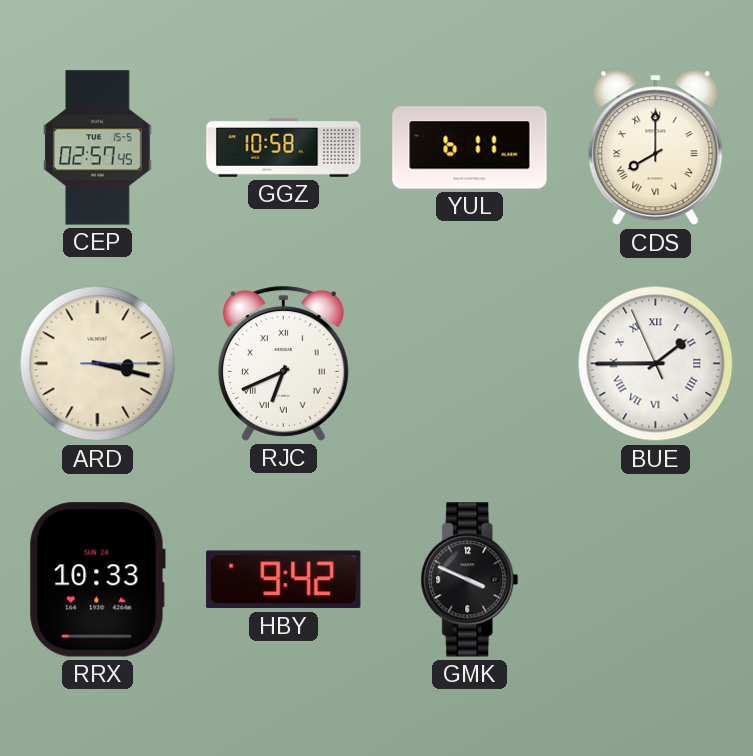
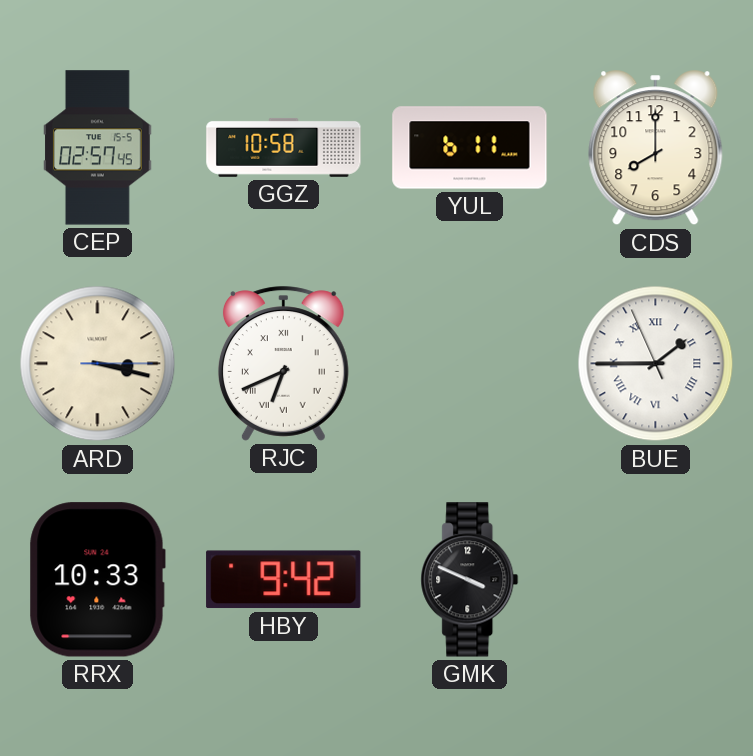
CDS numerals: Roman -> Arabic
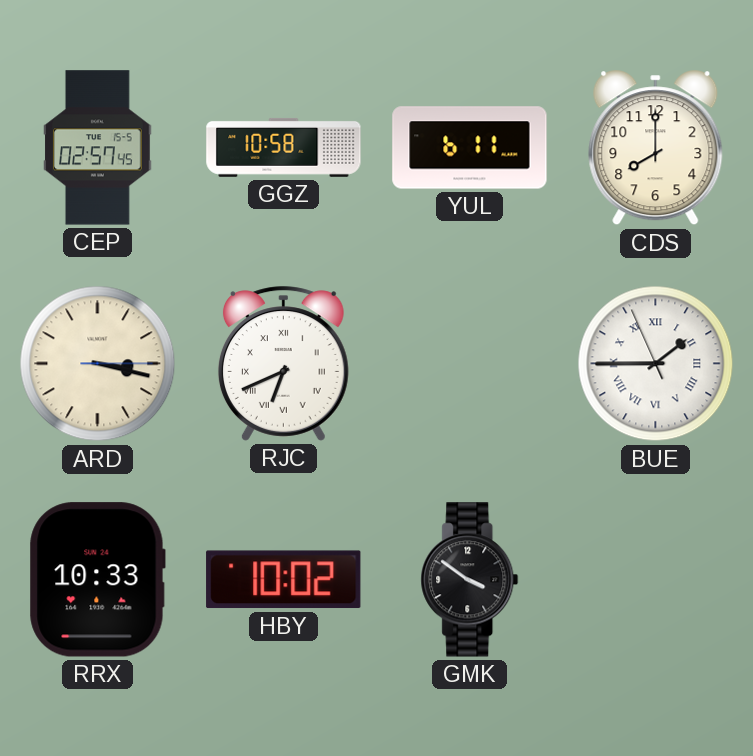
HBY: 9:42 -> 10:02
GMK: 3:49 -> 3:51
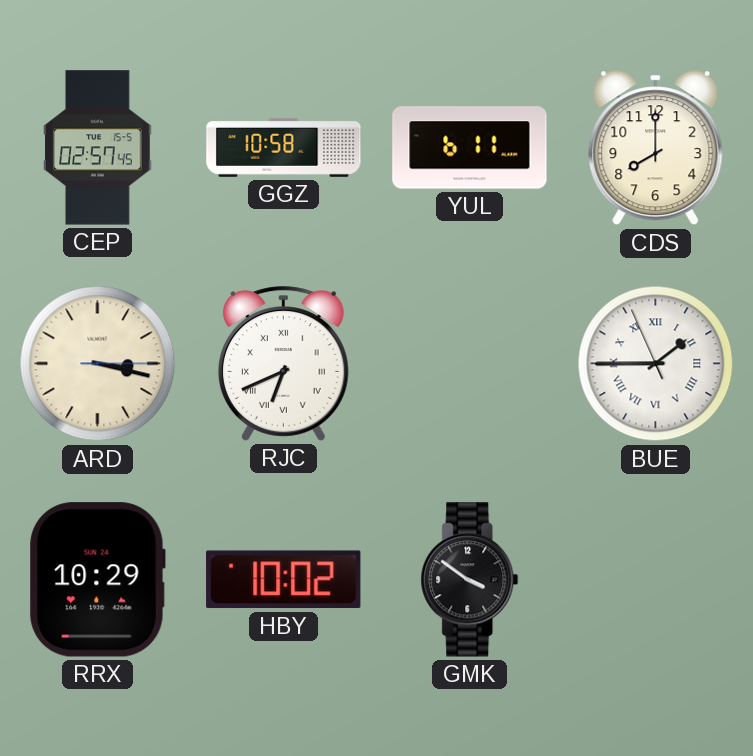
RRX: 10:33 -> 10:29
